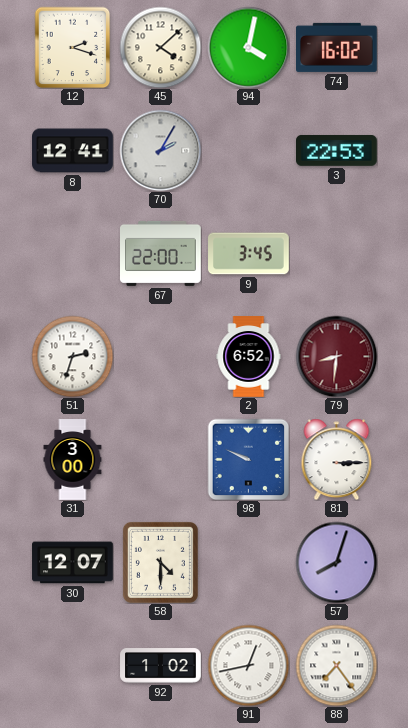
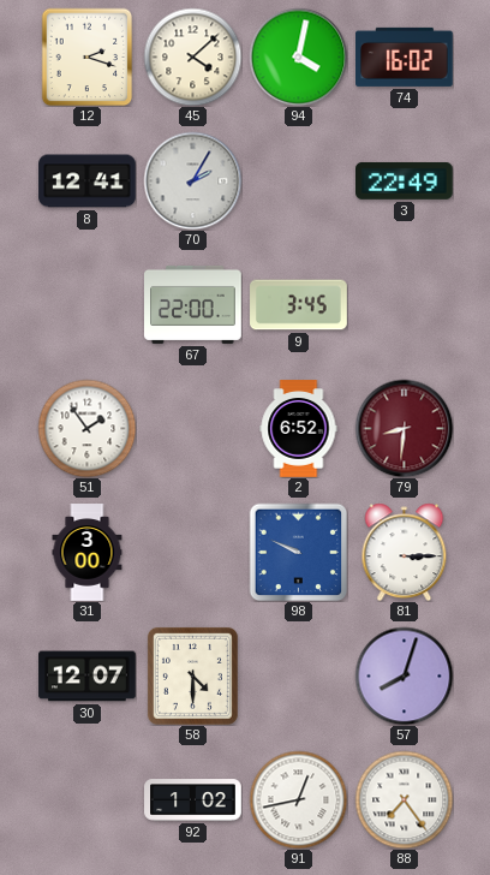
3: 22:53 -> 22:49
51: 2:33 -> 1:54
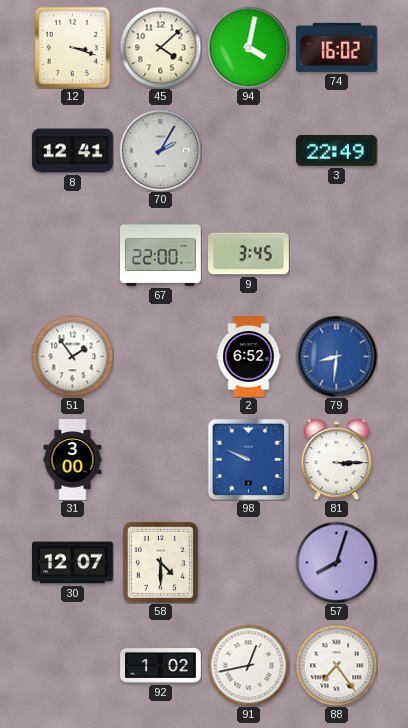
12: 2:18 -> 3:18
79 dial: burgundy -> blue
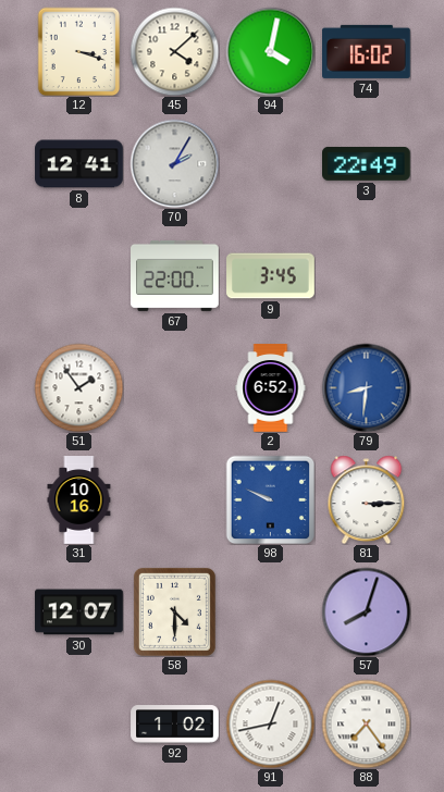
31: 3:00 -> 10:16
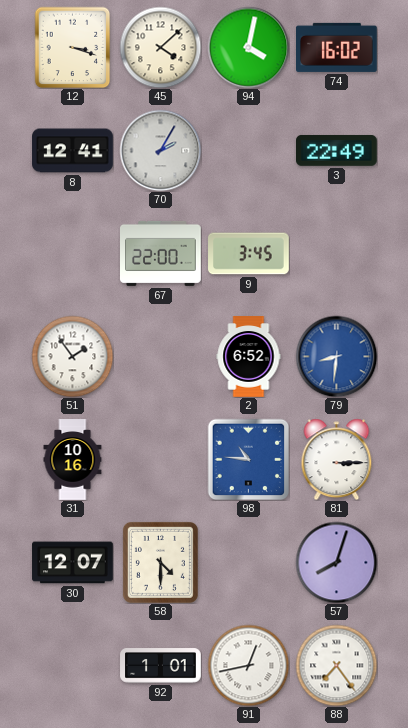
98: 9:49 -> 10:46
92: 1:02 -> 1:01
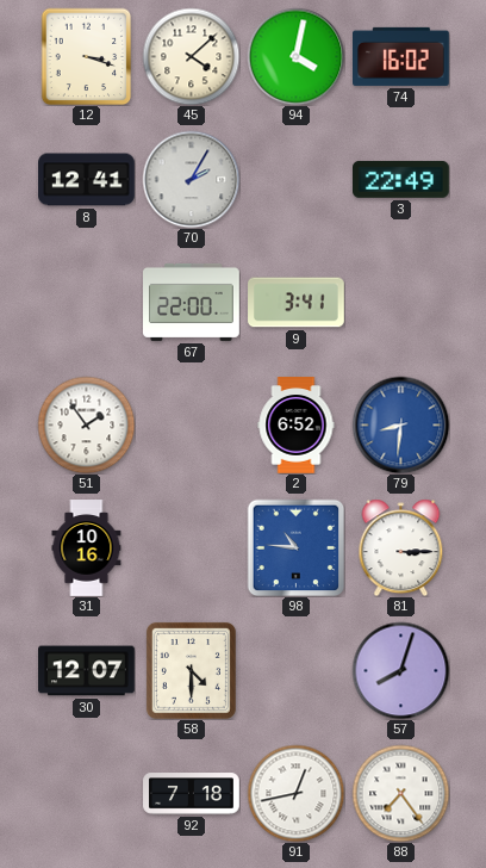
9: 3:45 -> 3:41
92: 1:01 -> 7:18
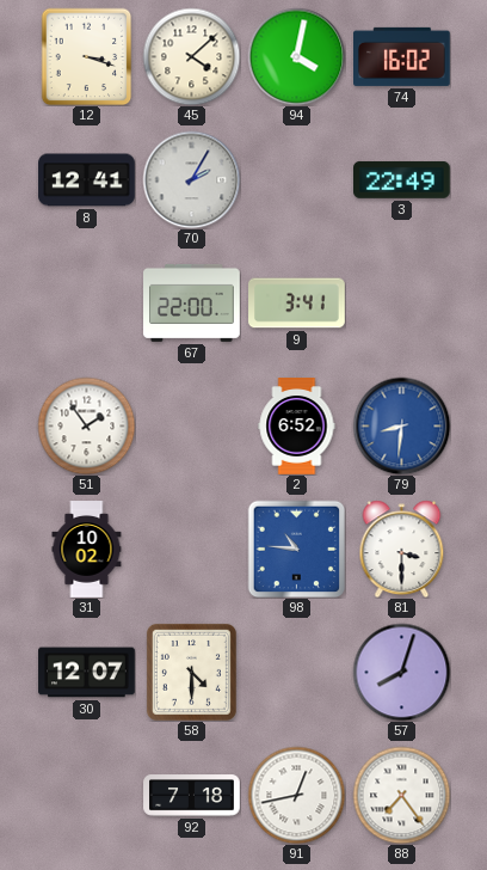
31: 10:16 -> 10:02
81: 3:15 -> 3:30
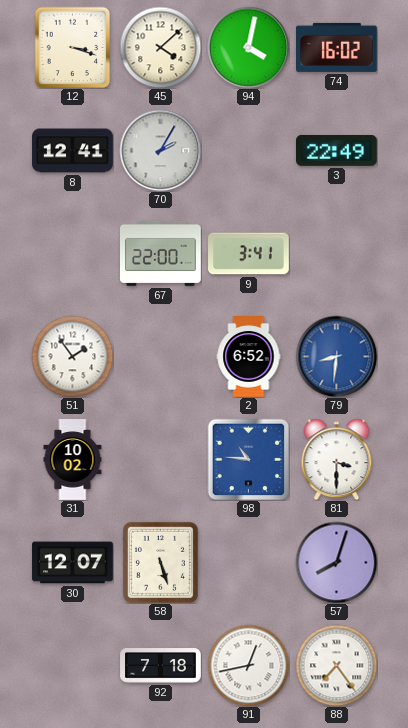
58: 4:30 -> 5:27
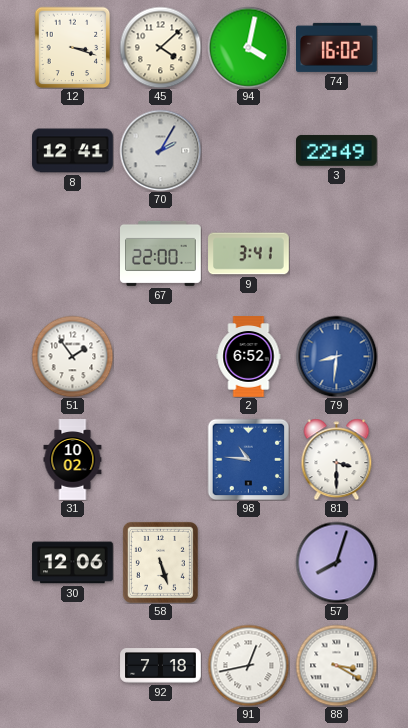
30: 12:07 -> 12:06
88: 7:24 -> 3:20
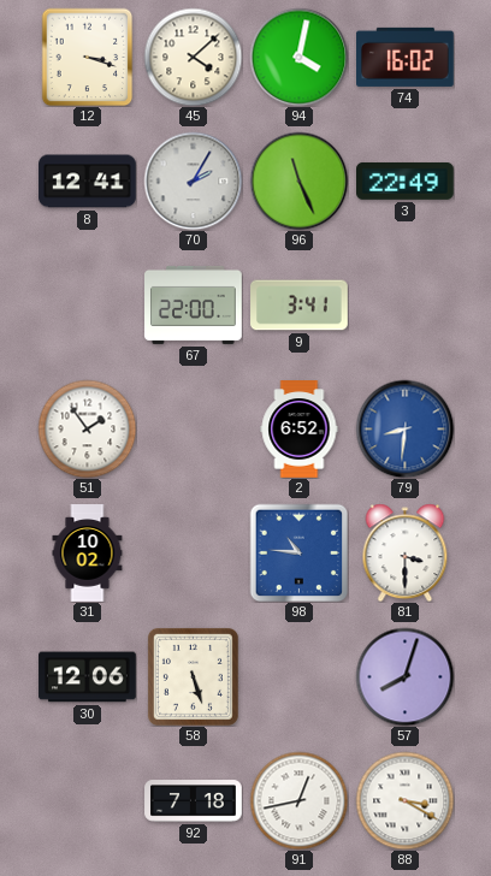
96: none -> 11:26
